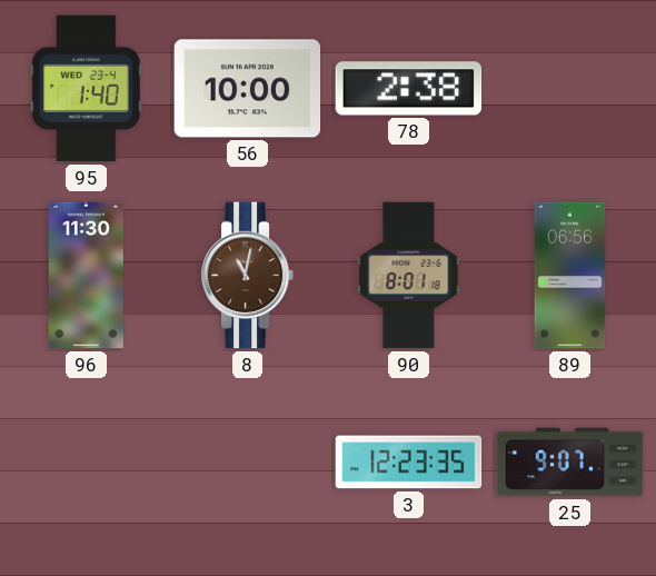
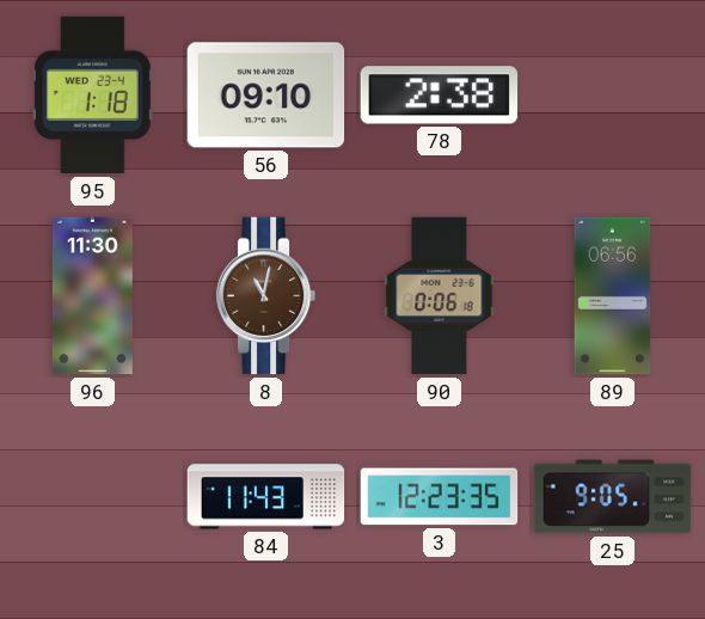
95: 1:40 -> 1:18
56: 10:00 -> 09:10
90: 8:01 -> 0:06
84: none -> 11:43
25: 9:07 -> 9:05
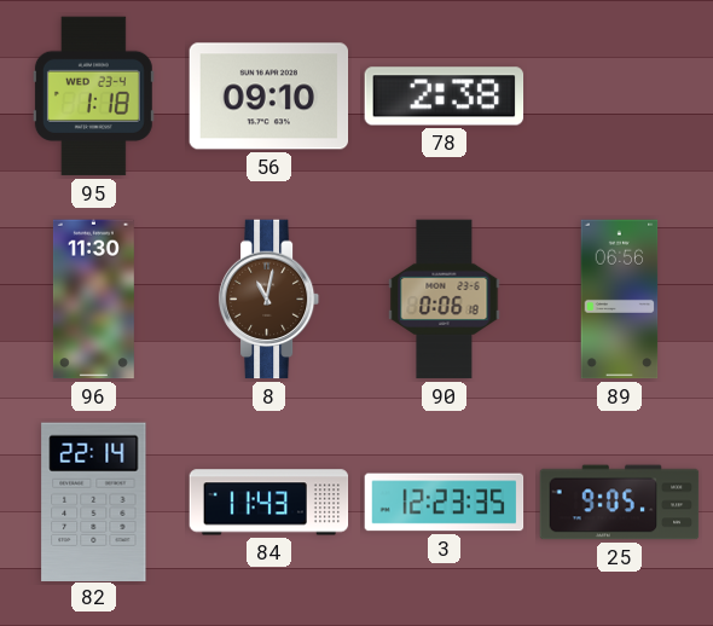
82: none -> 22:14
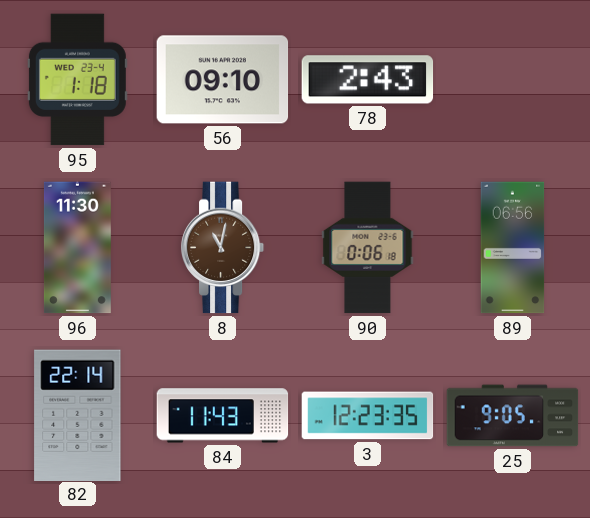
78: 2:38 -> 2:43
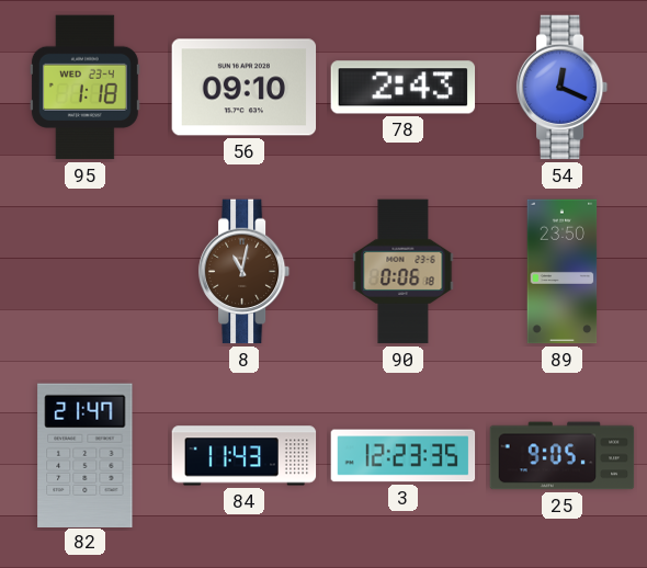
54: none -> 12:19
96: 11:30 -> none
89: 06:56 -> 23:50
82: 22:14 -> 21:47
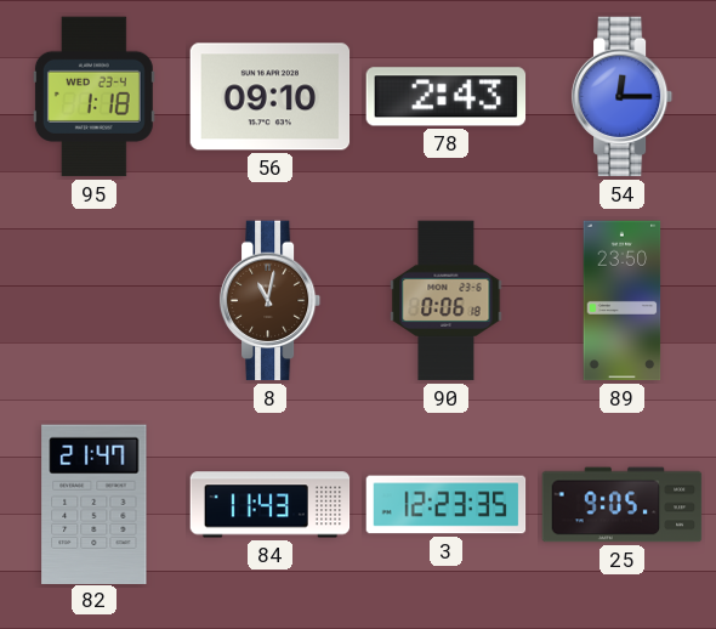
54: 12:19 -> 12:15
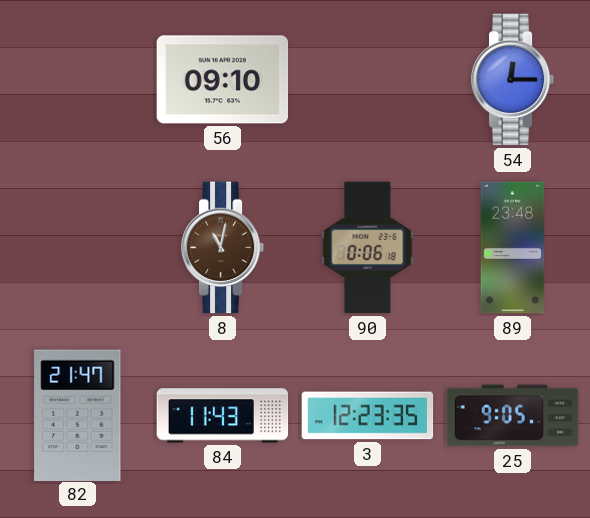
95: 1:18 -> none
78: 2:43 -> none
89: 23:50 -> 23:48
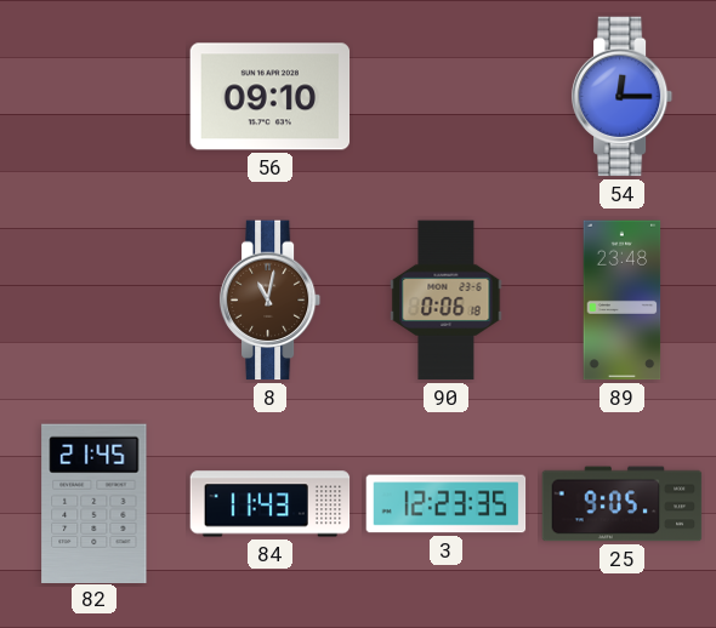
82: 21:47 -> 21:45
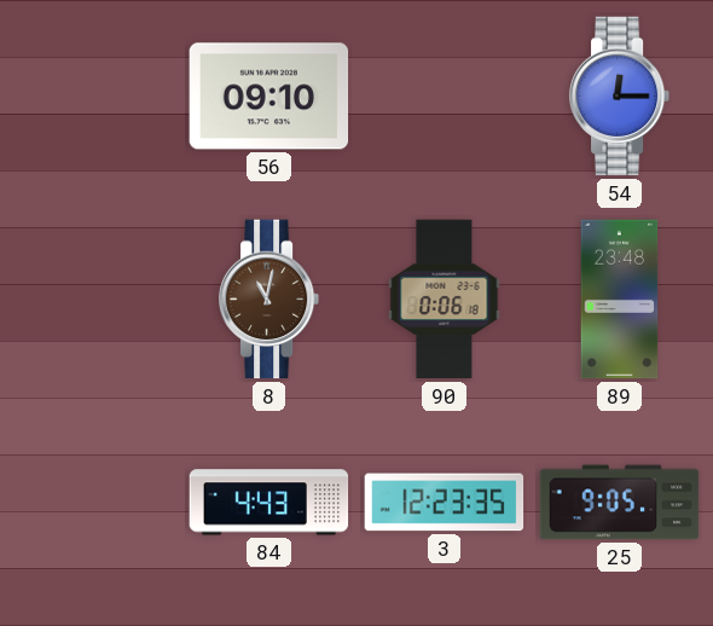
82: 21:45 -> none
84: 11:43 -> 4:43
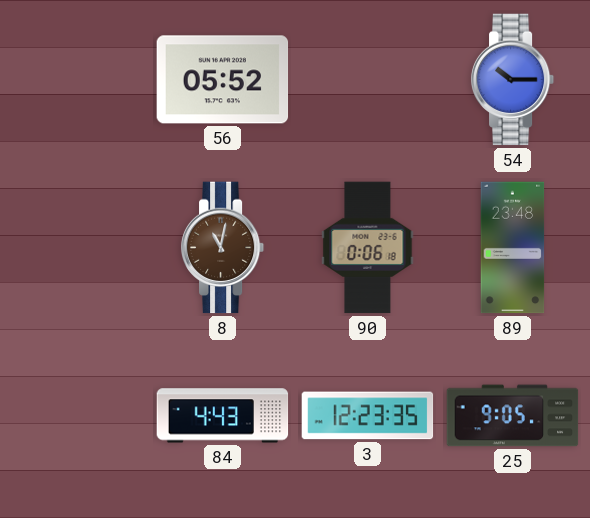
56: 09:10 -> 05:52
54: 12:15 -> 10:15
